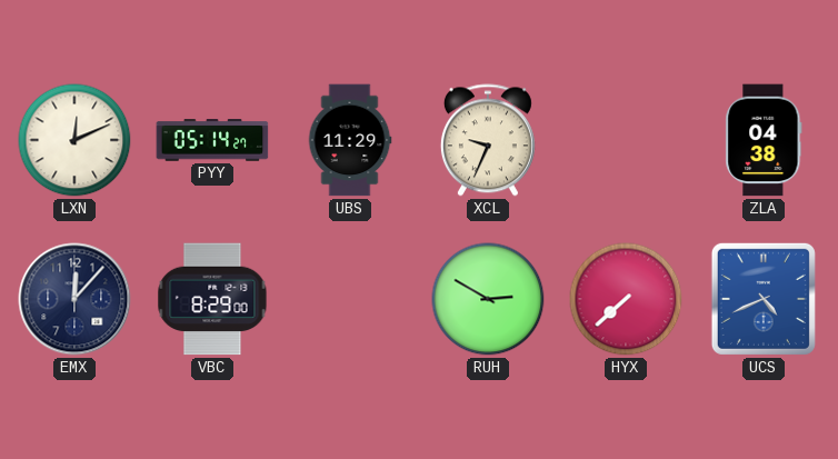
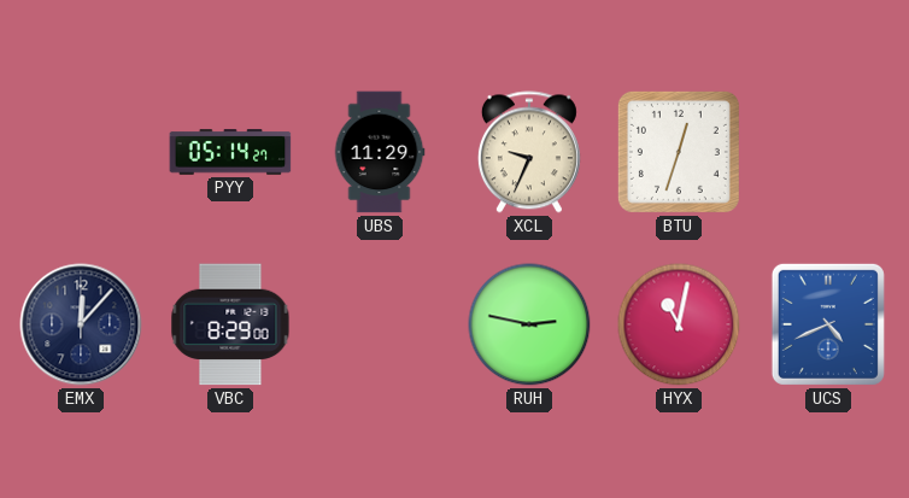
LXN: 12:11 -> none
BTU: none -> 12:33
ZLA: 04:38 -> none
RUH: 2:50 -> 2:47
HYX: 7:38 -> 11:02
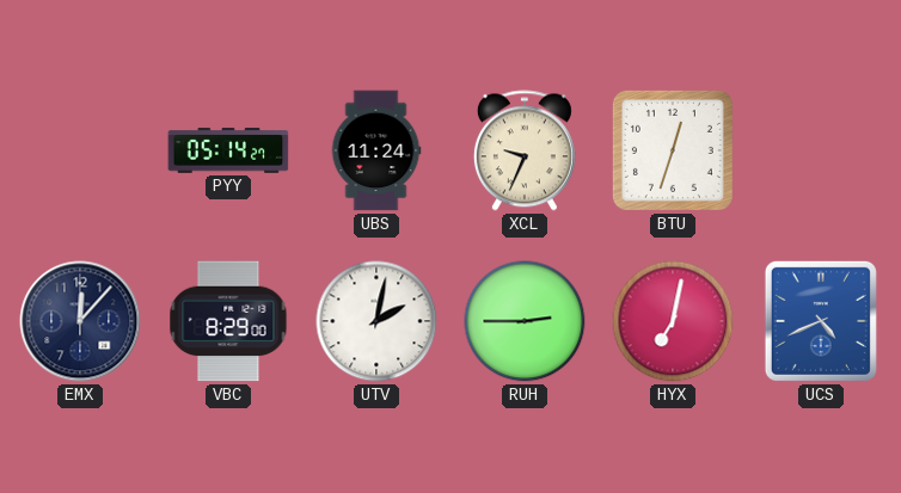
UBS: 11:29 -> 11:24
UTV: none -> 2:02
RUH: 2:47 -> 2:45
HYX: 11:02 -> 7:02
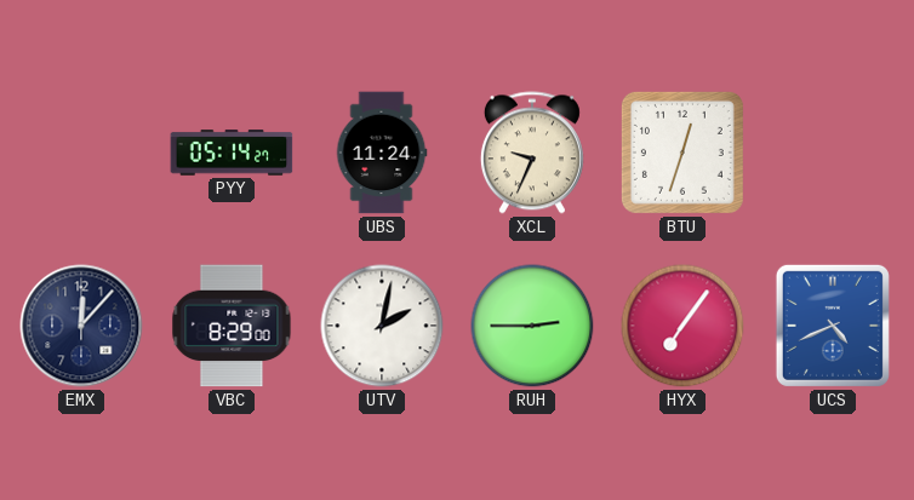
HYX: 7:02 -> 7:06
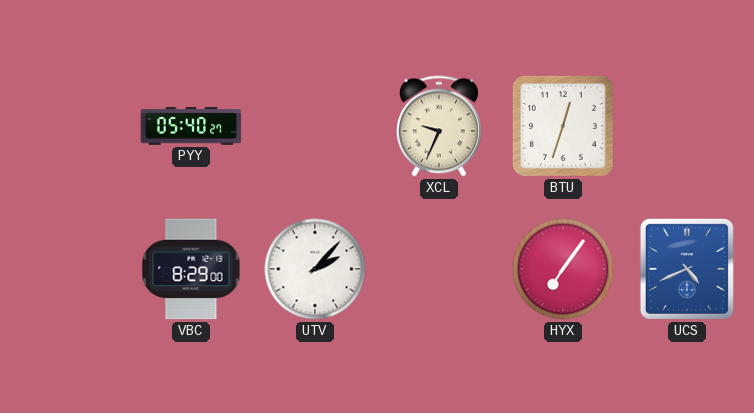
PYY: 05:14 -> 05:40
UBS: 11:24 -> none
EMX: 12:07 -> none
UTV: 2:02 -> 2:07
RUH: 2:45 -> none
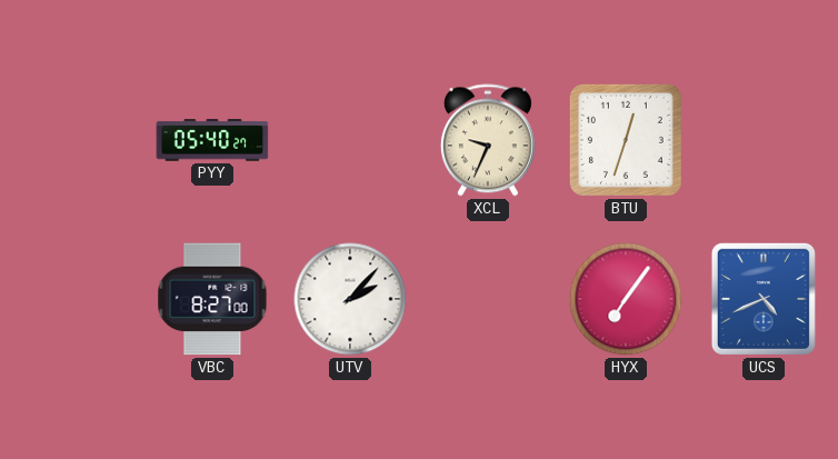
VBC: 8:29 -> 8:27
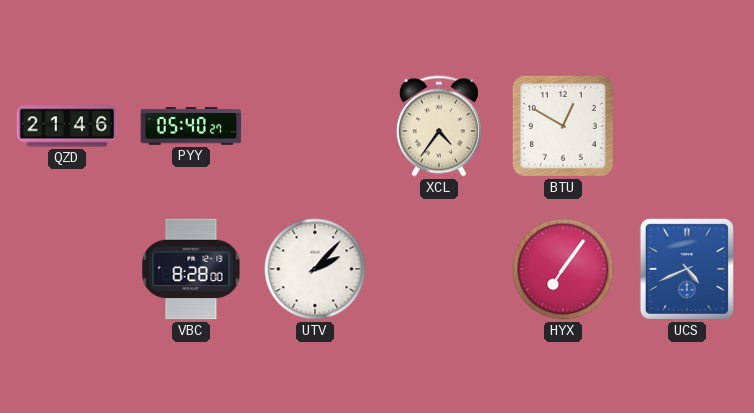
QZD: none -> 21:46
XCL: 9:34 -> 4:36
BTU: 12:33 -> 12:50
VBC: 8:27 -> 8:28
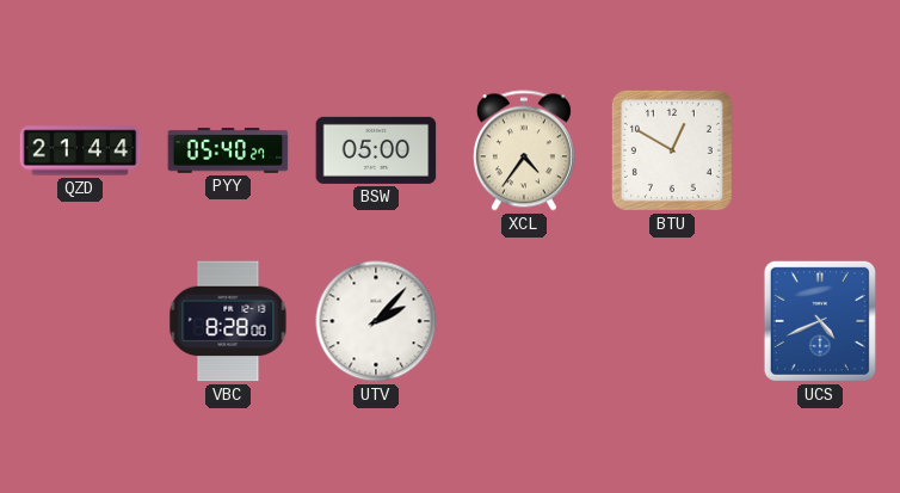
QZD: 21:46 -> 21:44
BSW: none -> 05:00
HYX: 7:06 -> none
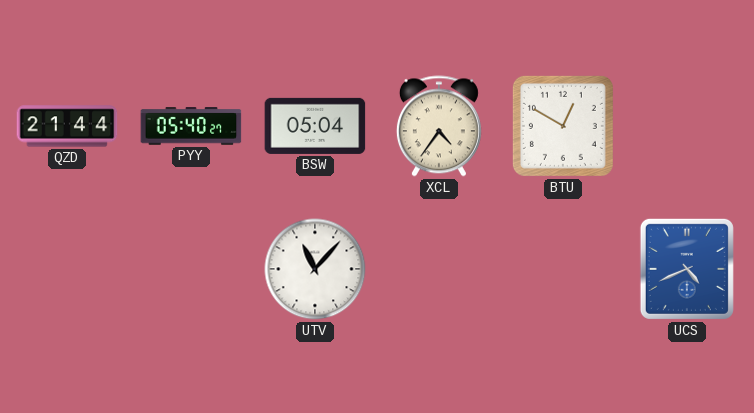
BSW: 05:00 -> 05:04
VBC: 8:28 -> none
UTV: 2:07 -> 11:07
